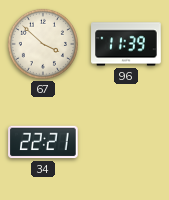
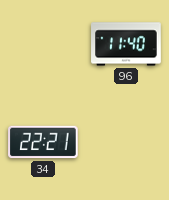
67: 3:52 -> none
96: 11:39 -> 11:40
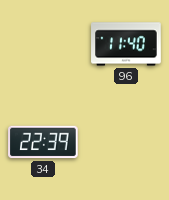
34: 22:21 -> 22:39
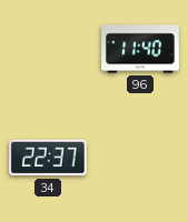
34: 22:39 -> 22:37
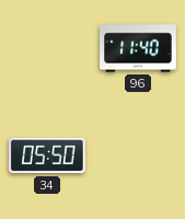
34: 22:37 -> 05:50
